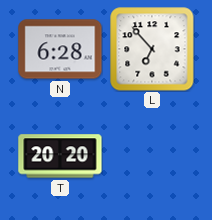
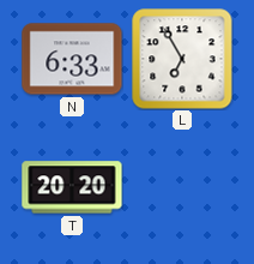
N: 6:28 -> 6:33
L: 6:53 -> 6:55
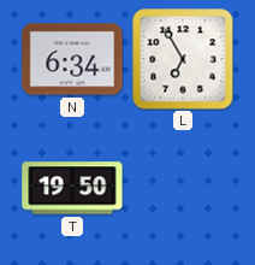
N: 6:33 -> 6:34
T: 20:20 -> 19:50
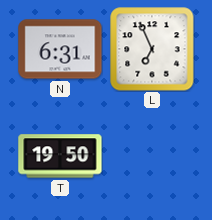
N: 6:34 -> 6:31
L: 6:55 -> 6:56
